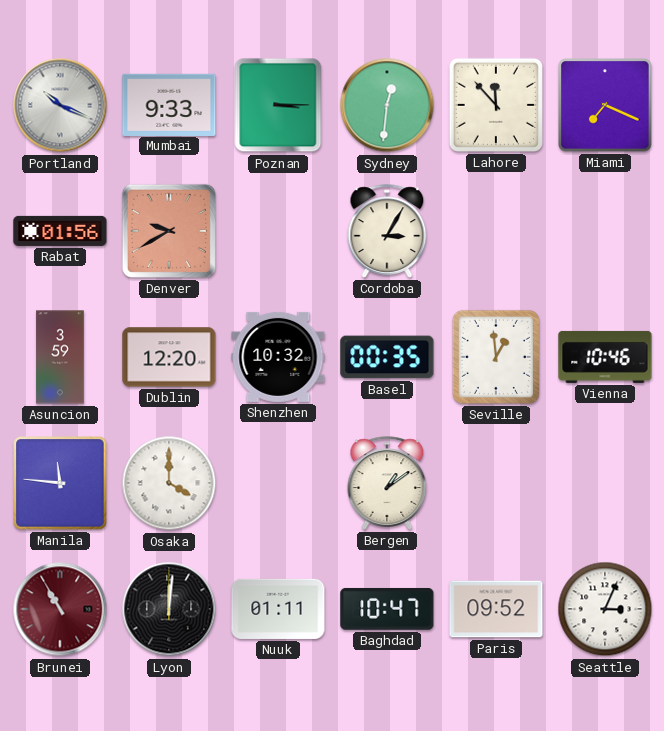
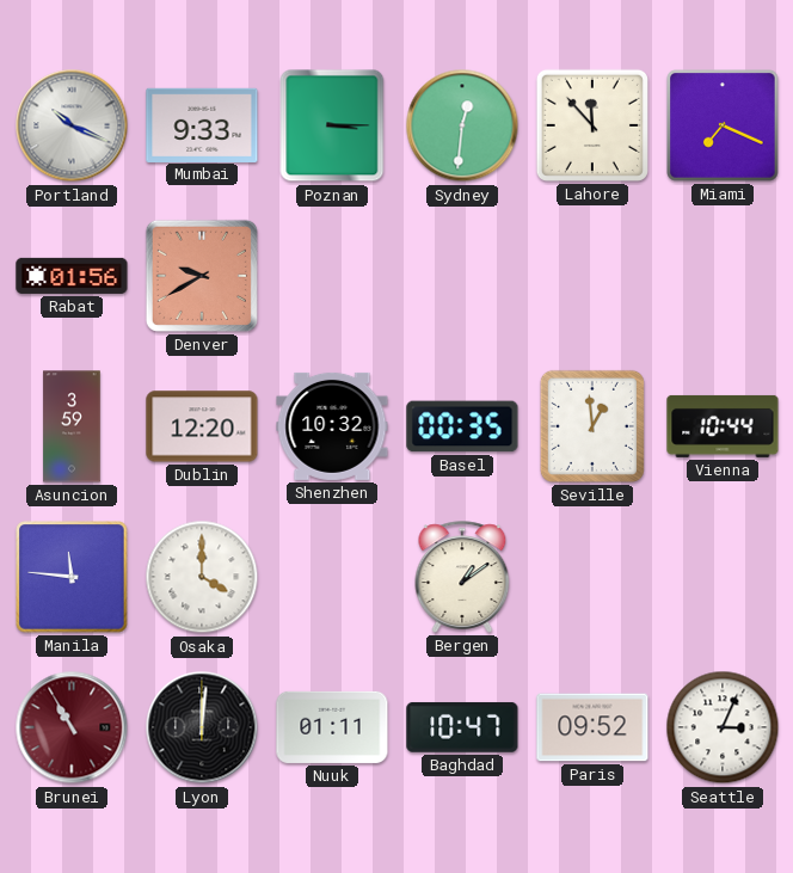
Cordoba: 3:05 -> none
Vienna: 10:46 -> 10:44
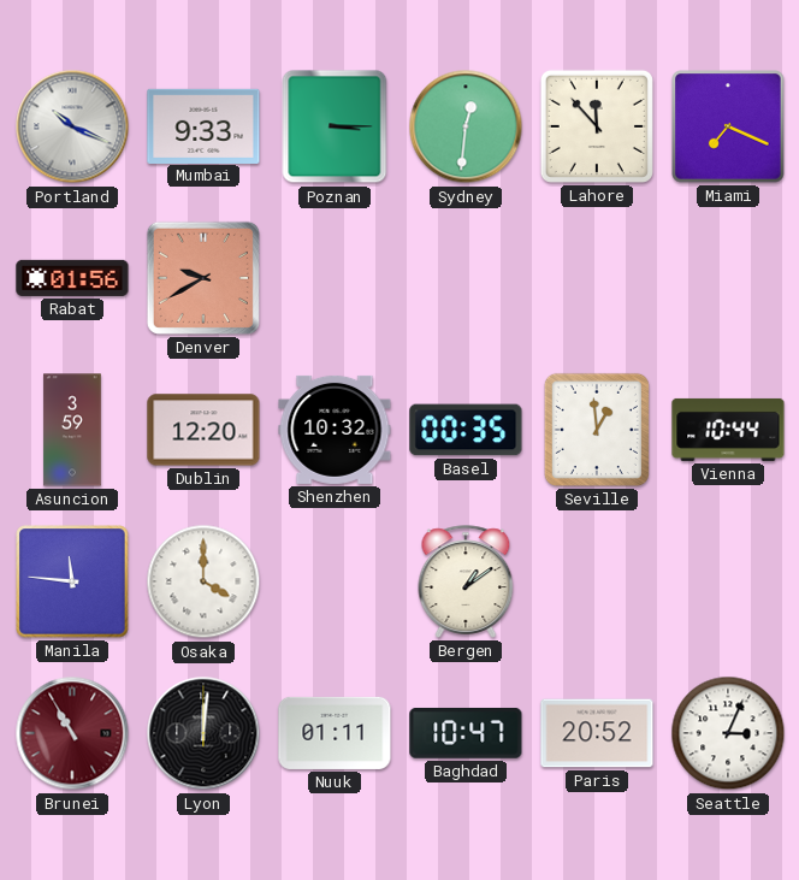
Paris: 09:52 -> 20:52
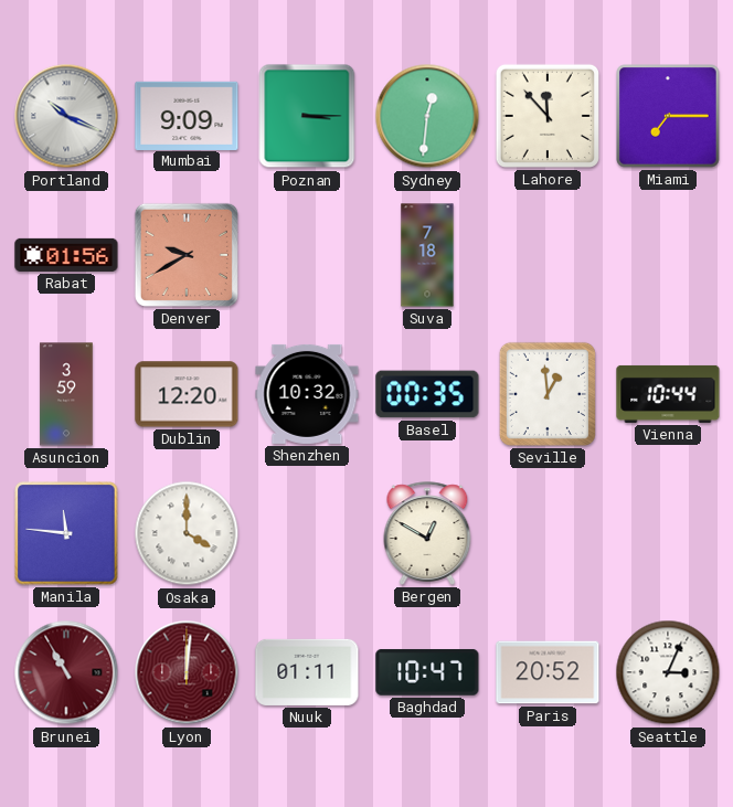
Mumbai: 9:33 -> 9:09
Miami: 7:19 -> 7:15
Suva: none -> 7:18
Bergen: 1:09 -> 12:50
Lyon dial: black -> burgundy
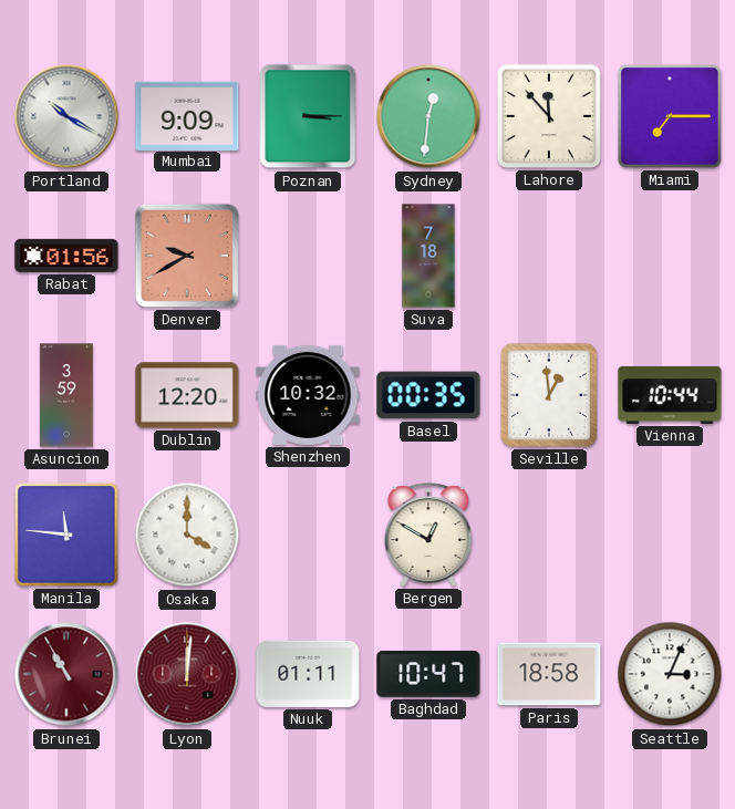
Portland: 10:19 -> 10:20
Paris: 20:52 -> 18:58
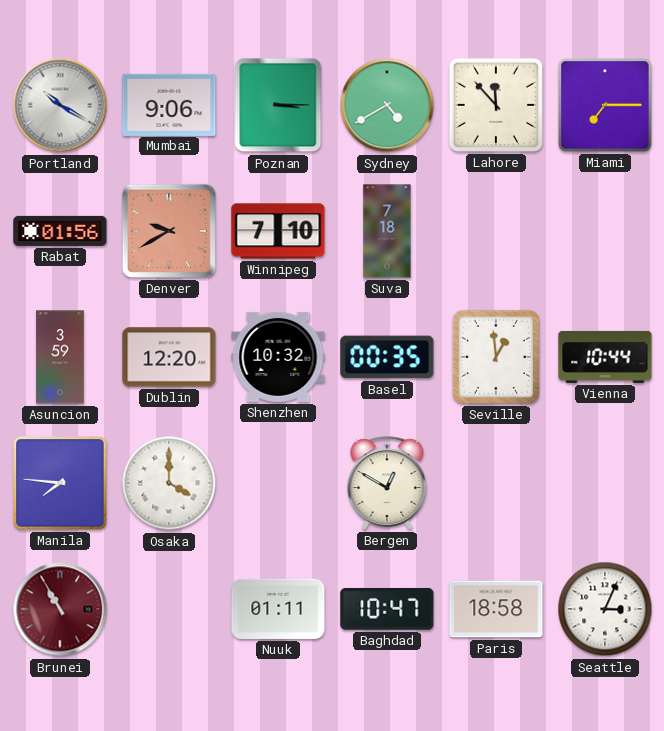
Mumbai: 9:09 -> 9:06
Sydney: 12:31 -> 4:40
Winnipeg: none -> 7:10
Manila: 11:46 -> 7:46
Lyon: 12:01 -> none
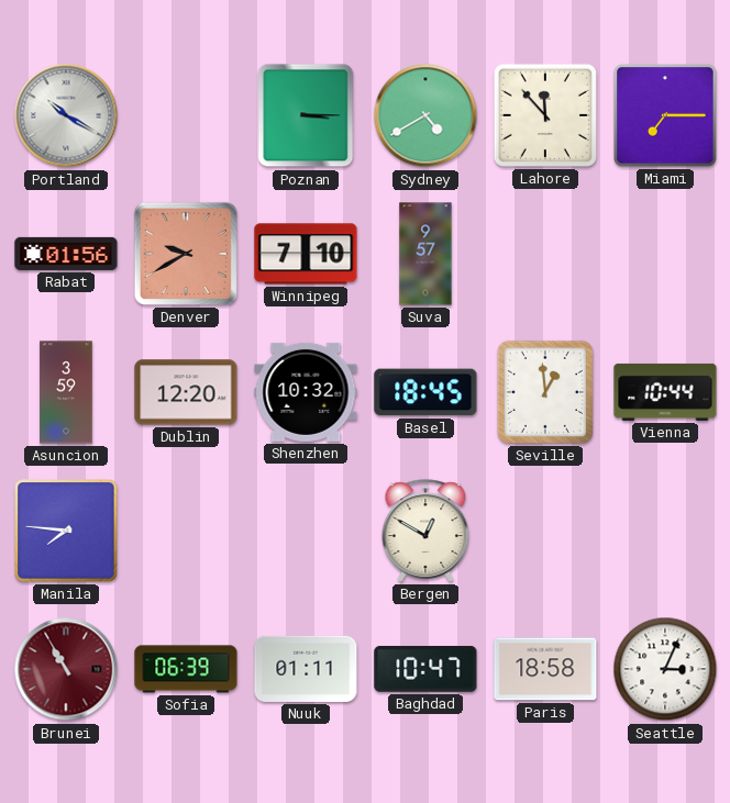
Mumbai: 9:06 -> none
Suva: 7:18 -> 9:57
Basel: 00:35 -> 18:45
Osaka: 4:00 -> none
Sofia: none -> 06:39
